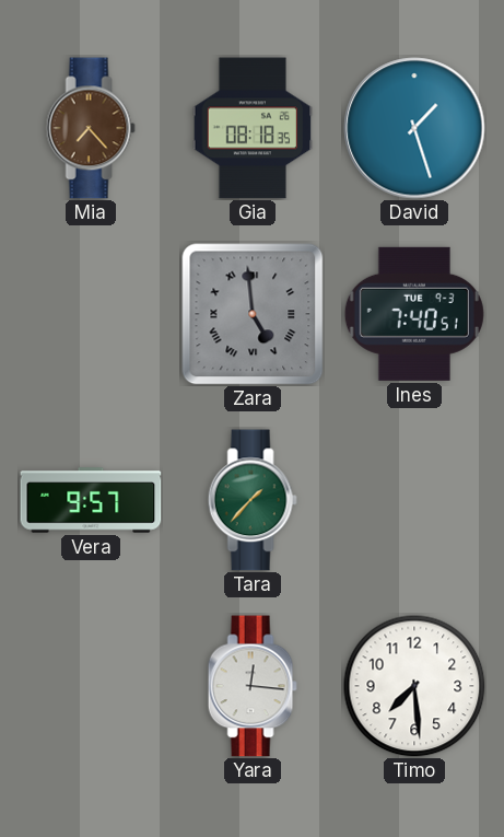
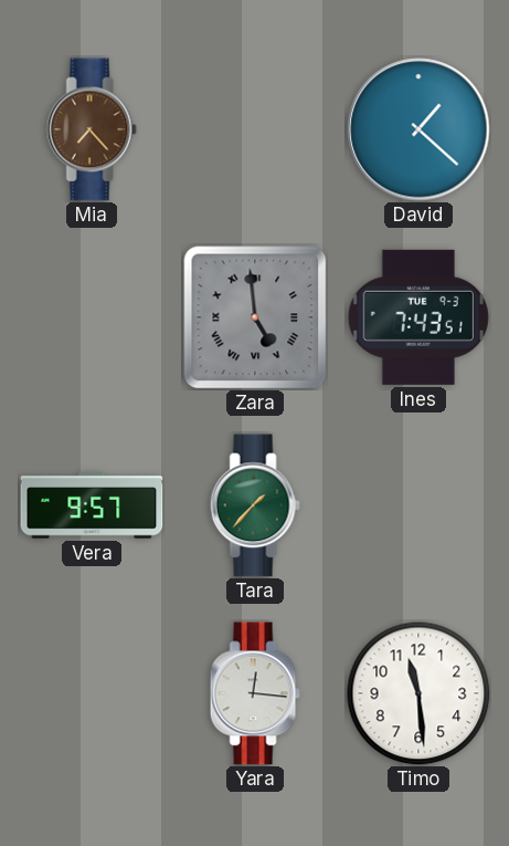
Gia: 08:18 -> none
David: 1:27 -> 1:22
Ines: 7:40 -> 7:43
Timo: 7:29 -> 11:29
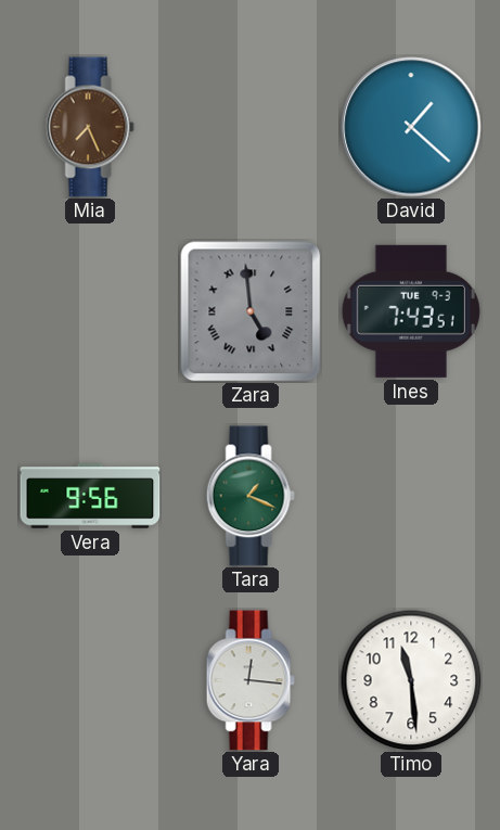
Mia: 7:23 -> 7:26
Vera: 9:57 -> 9:56
Tara: 1:37 -> 1:19
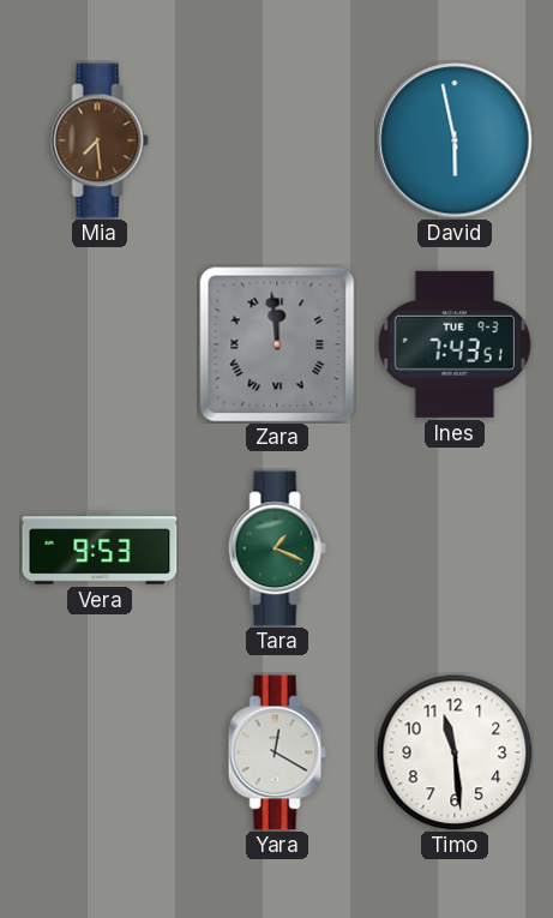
Mia: 7:26 -> 7:29
David: 1:22 -> 5:58
Zara: 4:59 -> 11:59
Vera: 9:56 -> 9:53
Yara: 12:16 -> 12:20
